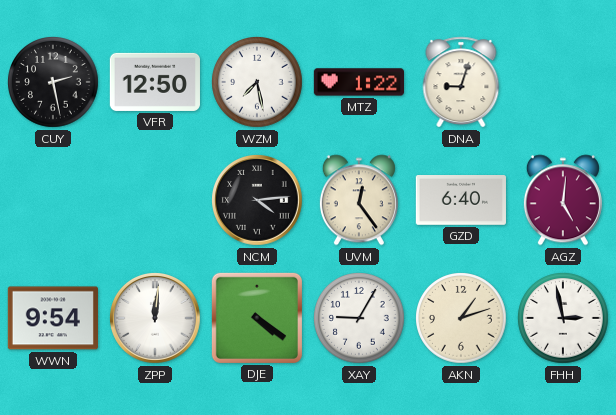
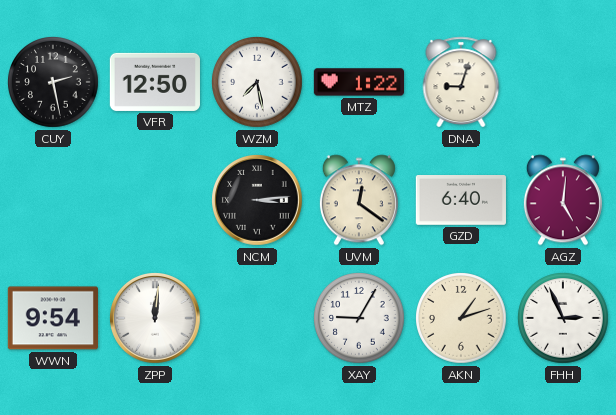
NCM: 4:14 -> 3:14
UVM: 12:24 -> 12:21
DJE: 4:21 -> none
FHH: 2:58 -> 2:56
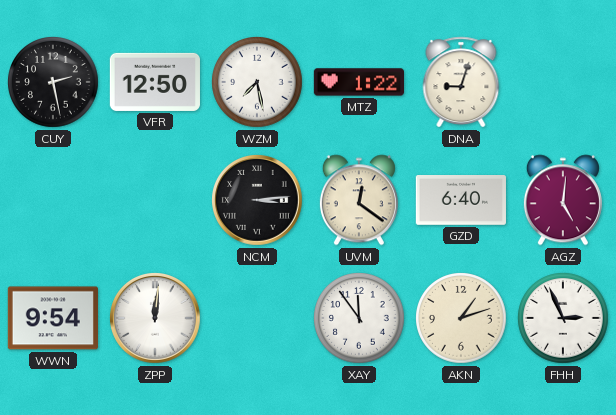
XAY: 9:05 -> 11:54
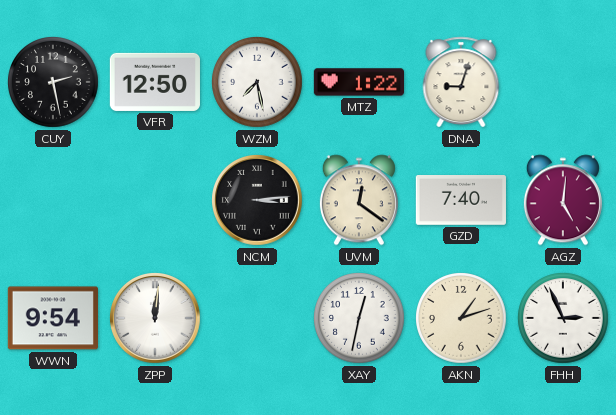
GZD: 6:40 -> 7:40
XAY: 11:54 -> 12:32
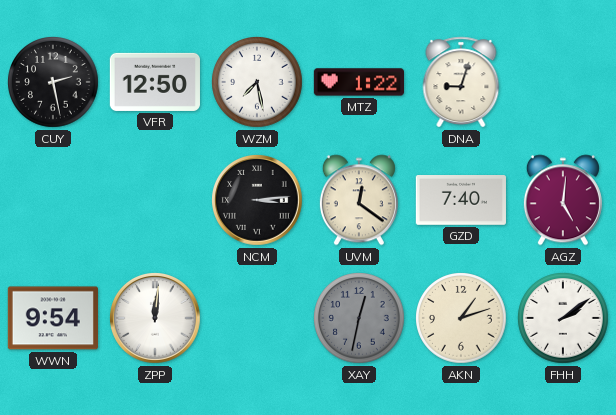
XAY dial: white -> grey
FHH: 2:56 -> 2:09
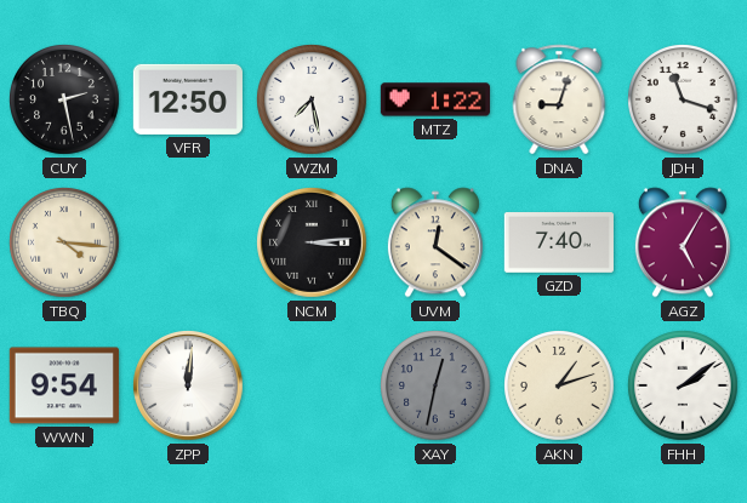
JDH: none -> 11:18
TBQ: none -> 4:16
AGZ: 5:01 -> 5:05
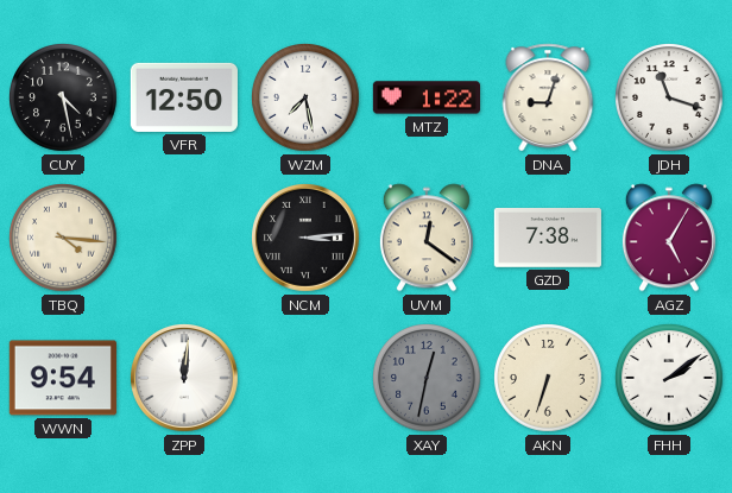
CUY: 2:28 -> 4:28
GZD: 7:40 -> 7:38
AKN: 1:12 -> 6:33
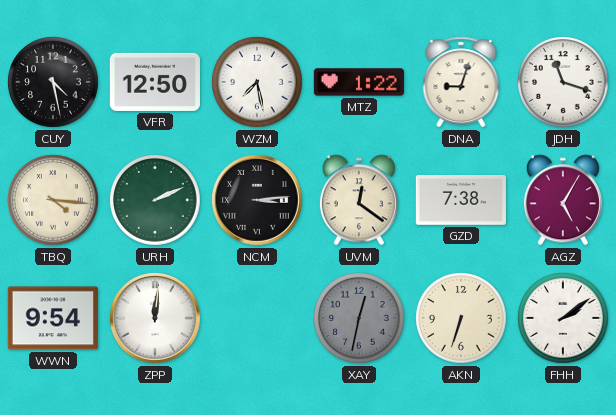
URH: none -> 2:11
